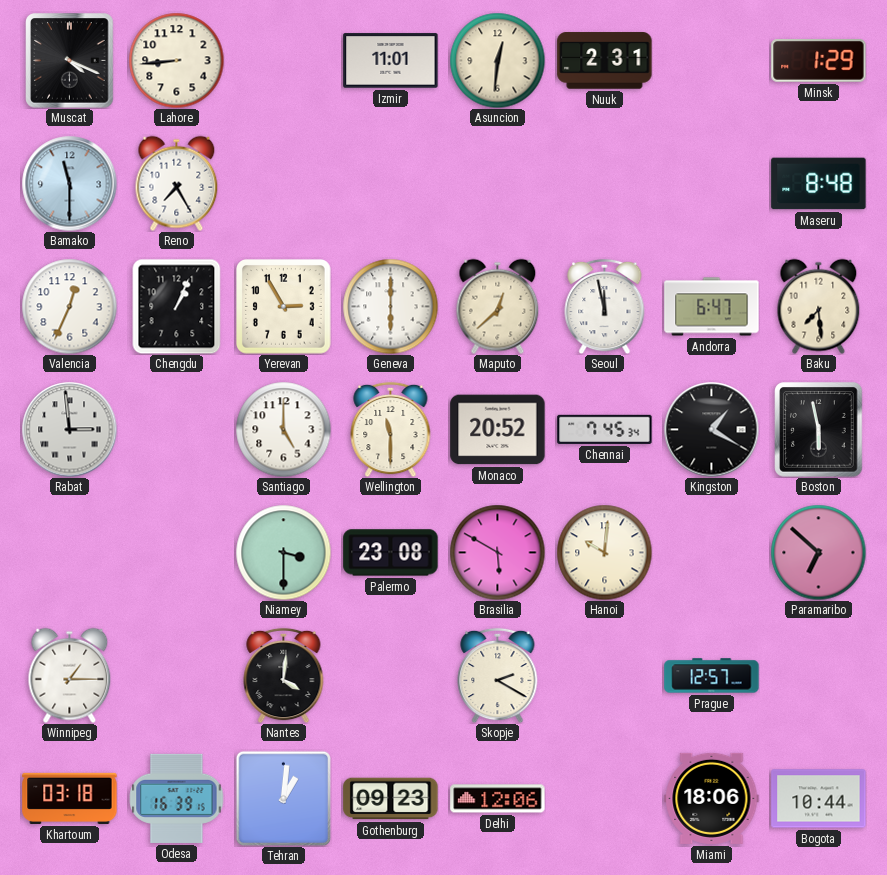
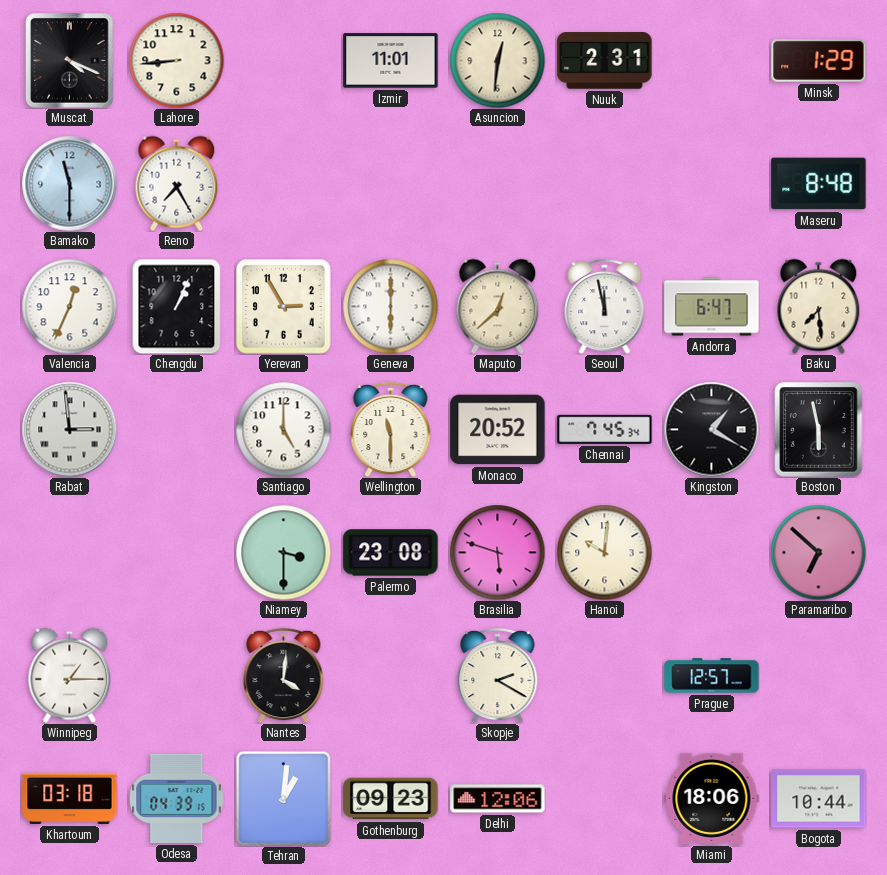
Brasilia: 5:50 -> 5:48
Odesa: 16:39 -> 04:39
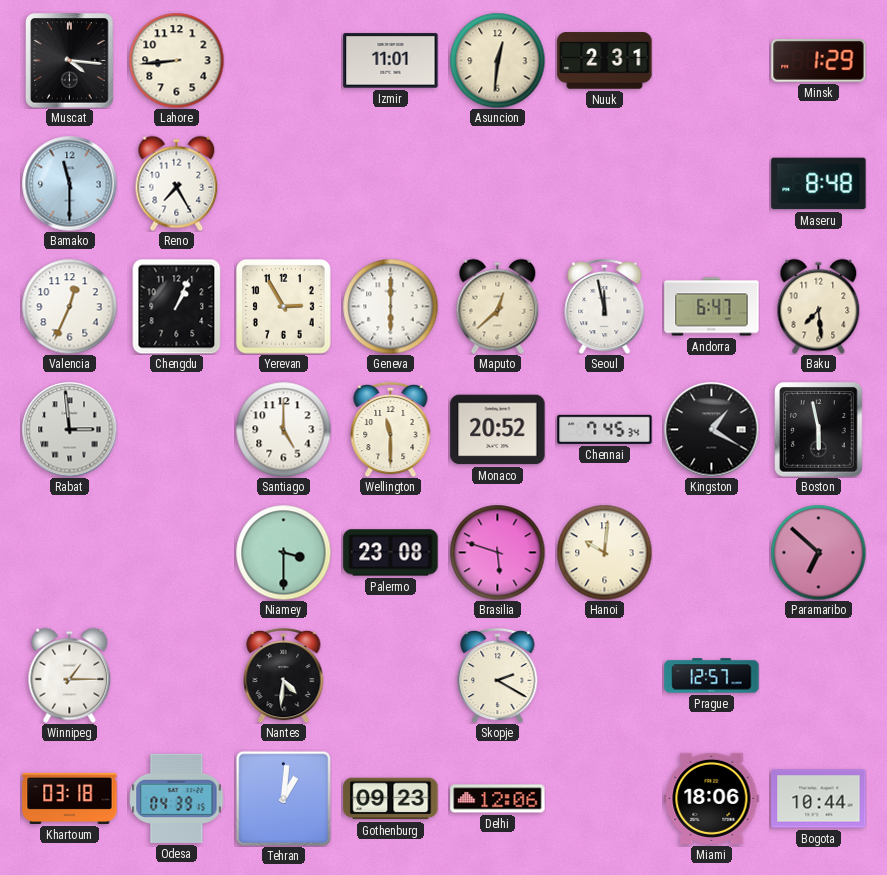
Muscat: 4:19 -> 4:16
Nantes: 4:01 -> 4:31
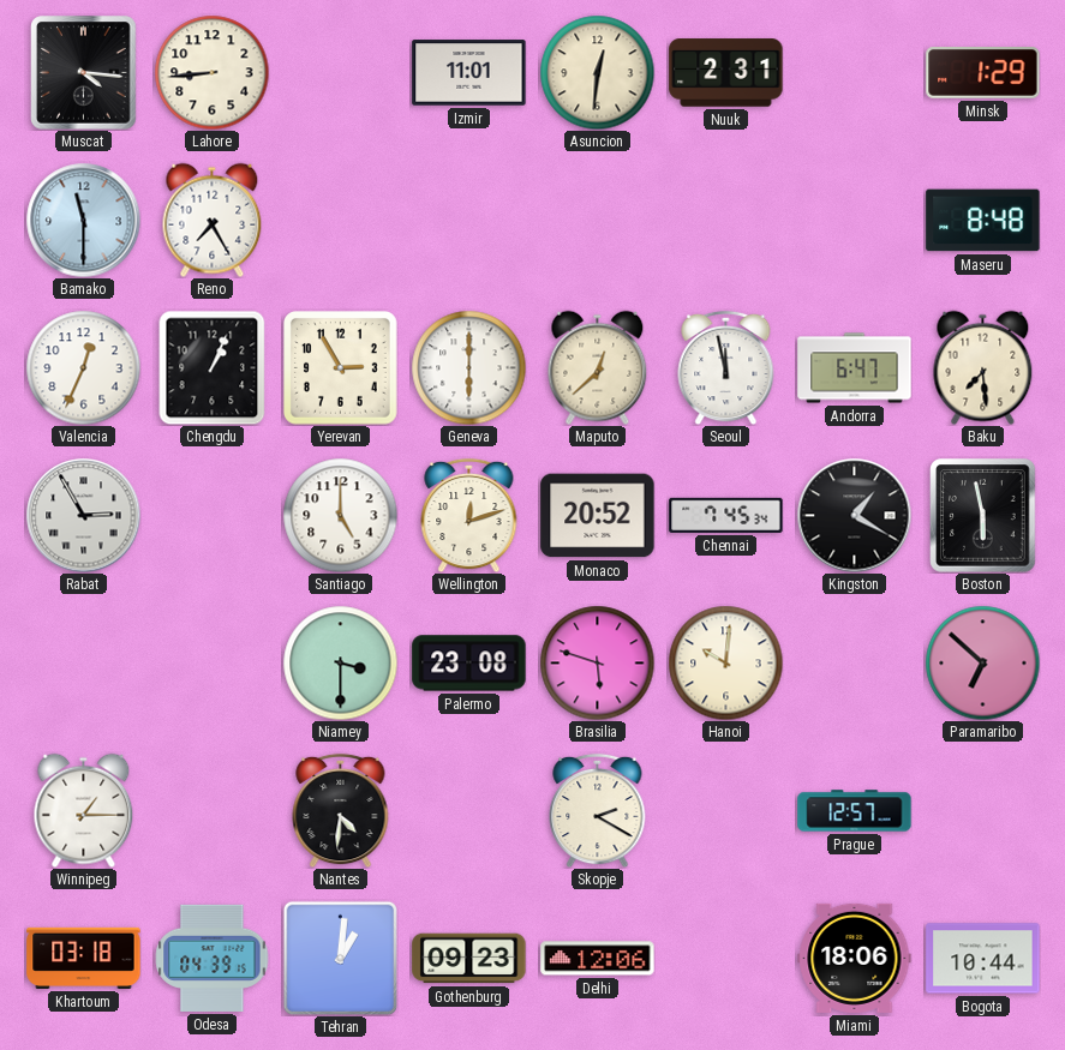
Rabat: 2:59 -> 2:55
Wellington: 11:30 -> 12:12
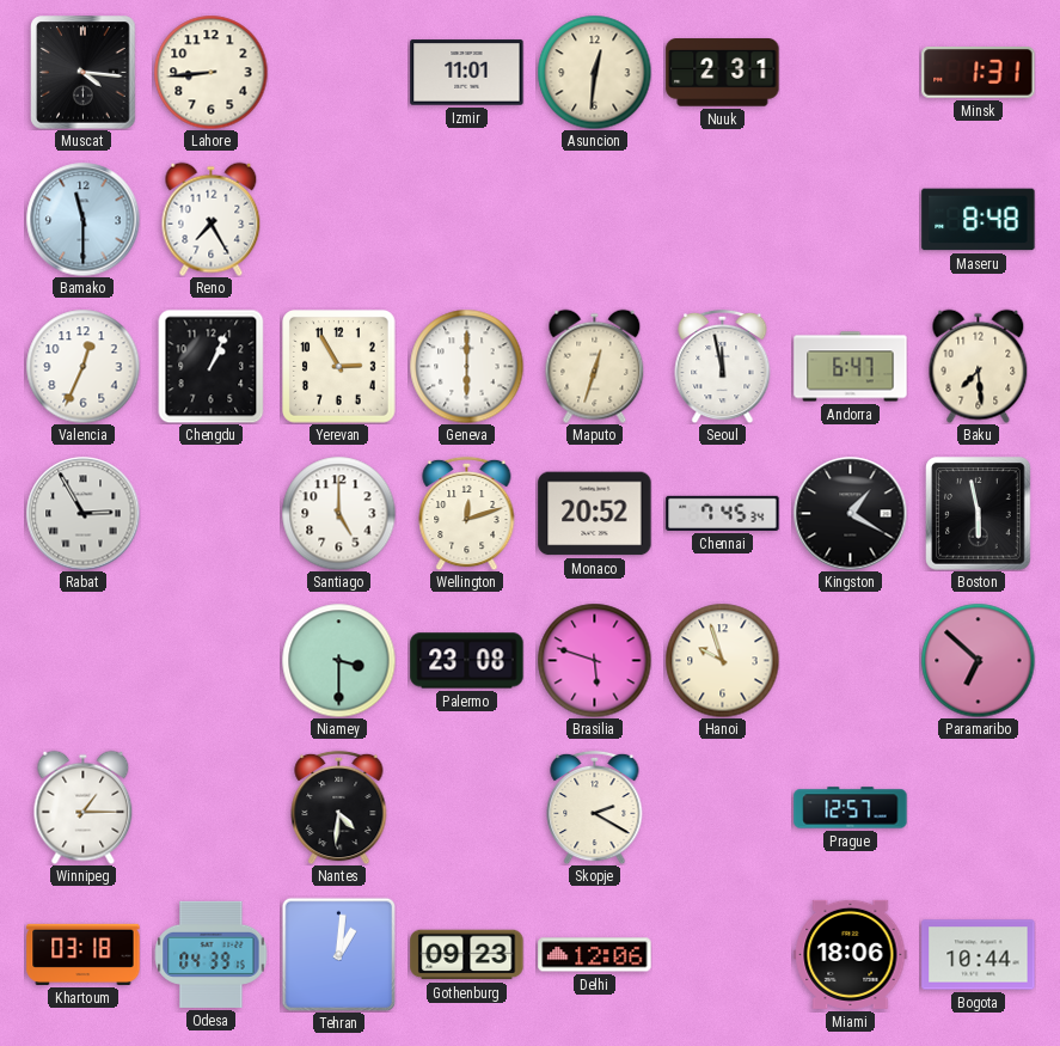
Minsk: 1:29 -> 1:31
Maputo: 12:38 -> 12:33
Hanoi: 10:01 -> 9:57
